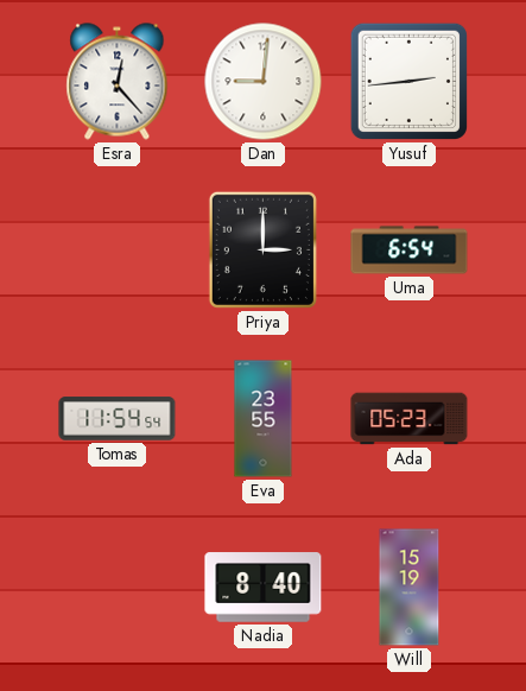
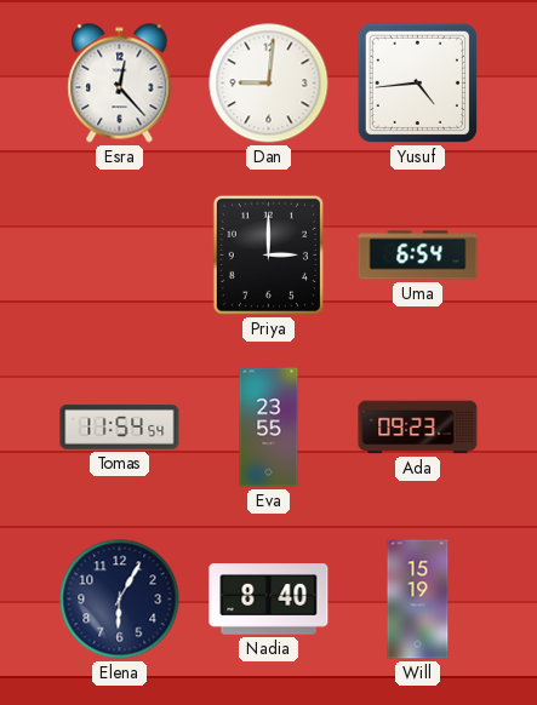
Yusuf: 2:44 -> 4:44
Ada: 05:23 -> 09:23
Elena: none -> 6:05
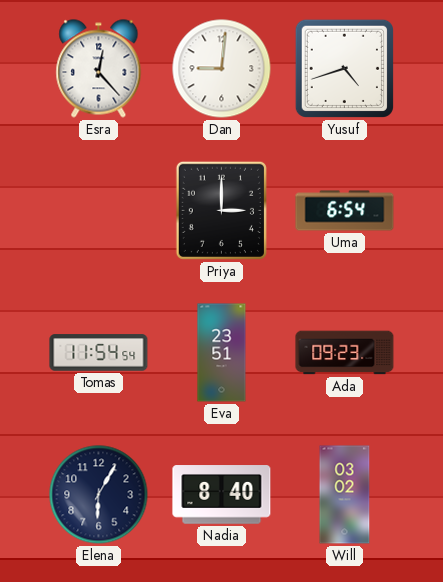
Yusuf: 4:44 -> 4:42
Eva: 23:55 -> 23:51
Will: 15:19 -> 03:02
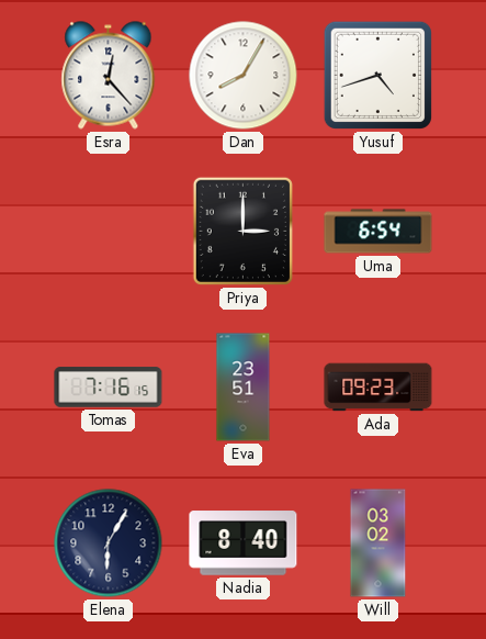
Dan: 9:01 -> 8:05
Tomas: 11:54 -> 7:16
